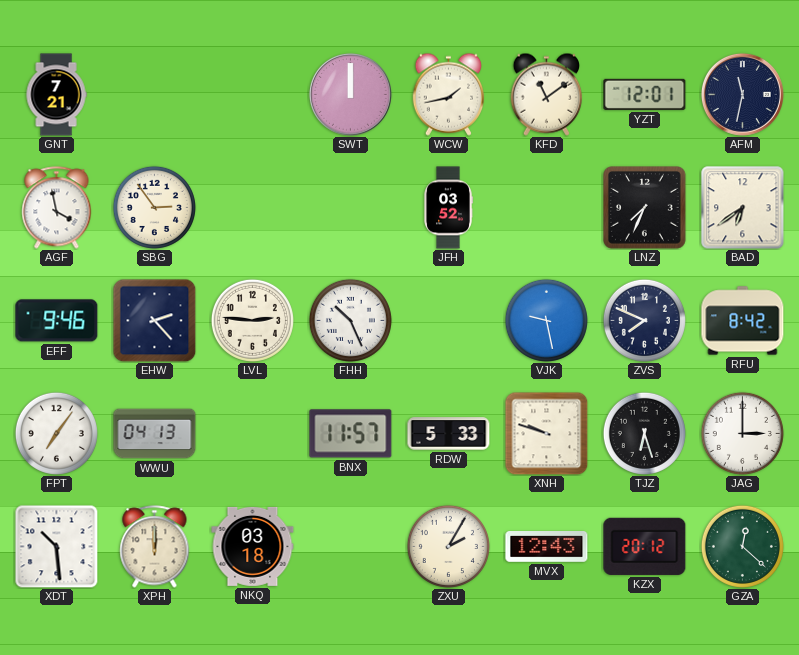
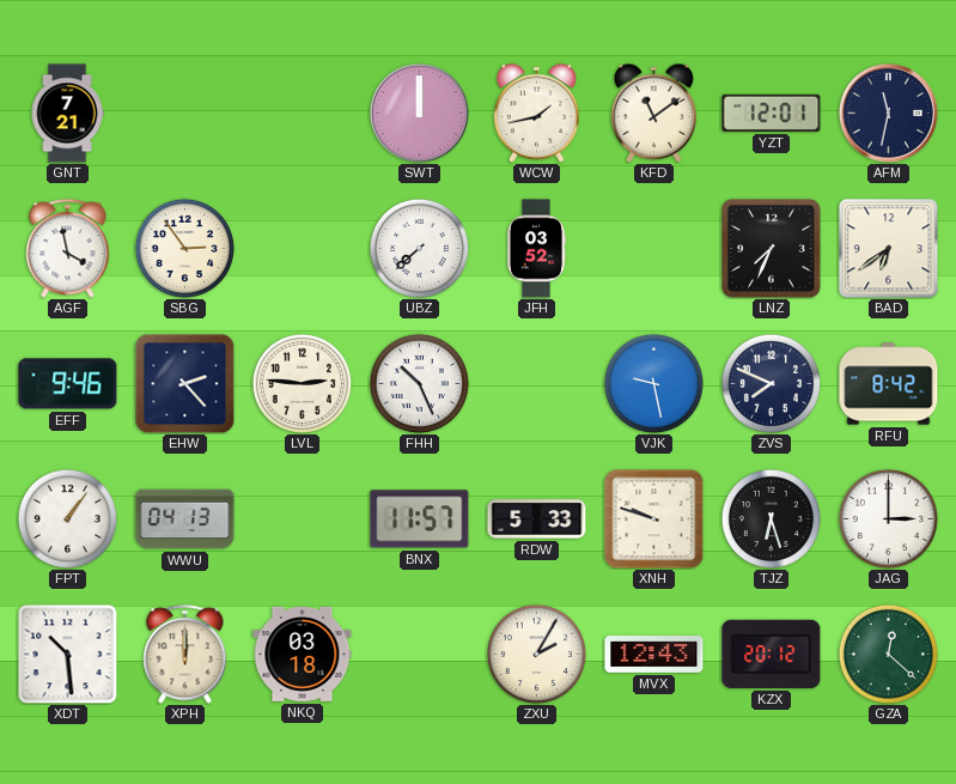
UBZ: none -> 7:38
FPT: 7:06 -> 1:06
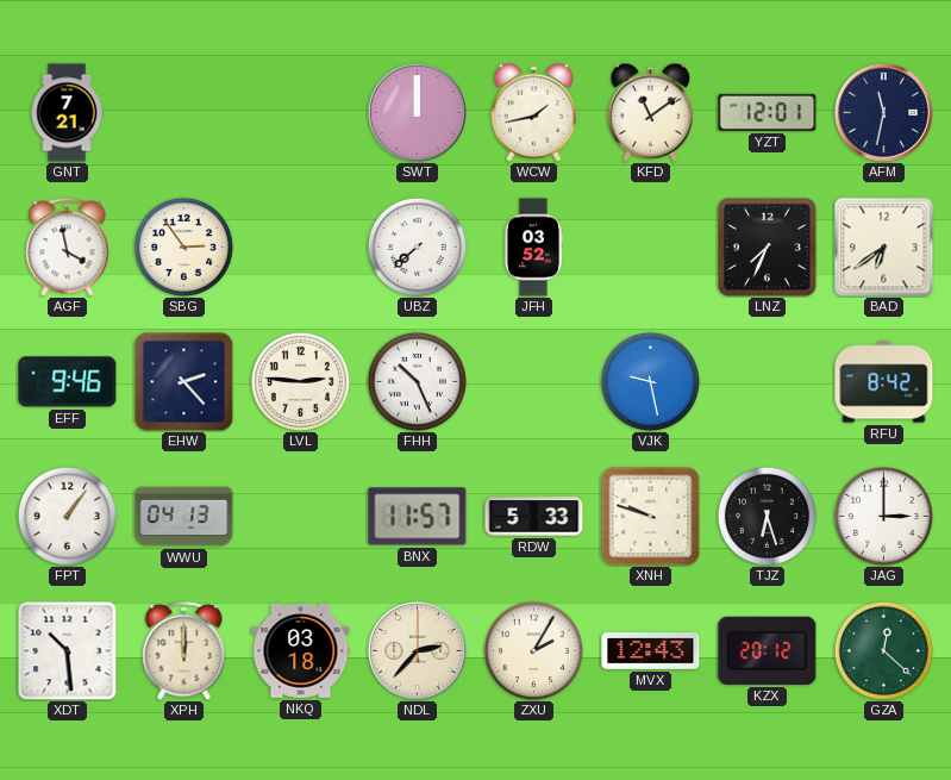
ZVS: 7:49 -> none
NDL: none -> 2:37
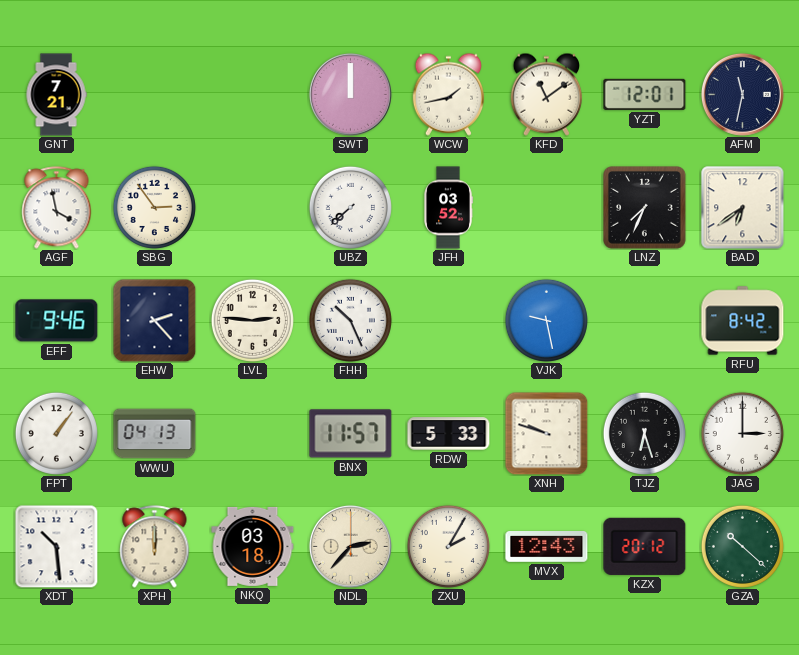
GZA: 12:22 -> 10:22
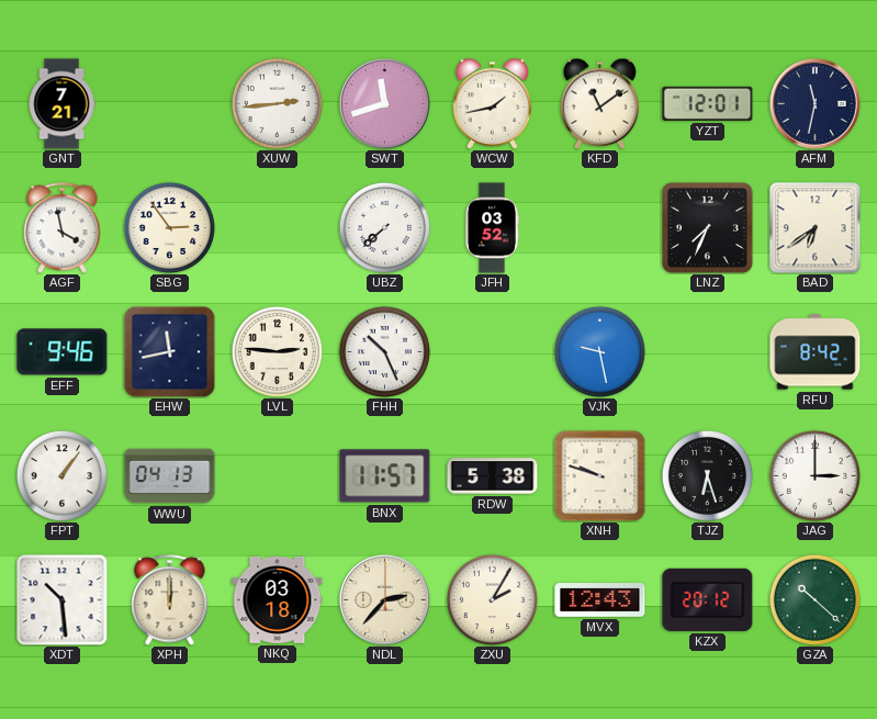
XUW: none -> 2:44
SWT: 12:00 -> 11:42
EHW: 2:23 -> 11:43
RDW: 5:33 -> 5:38
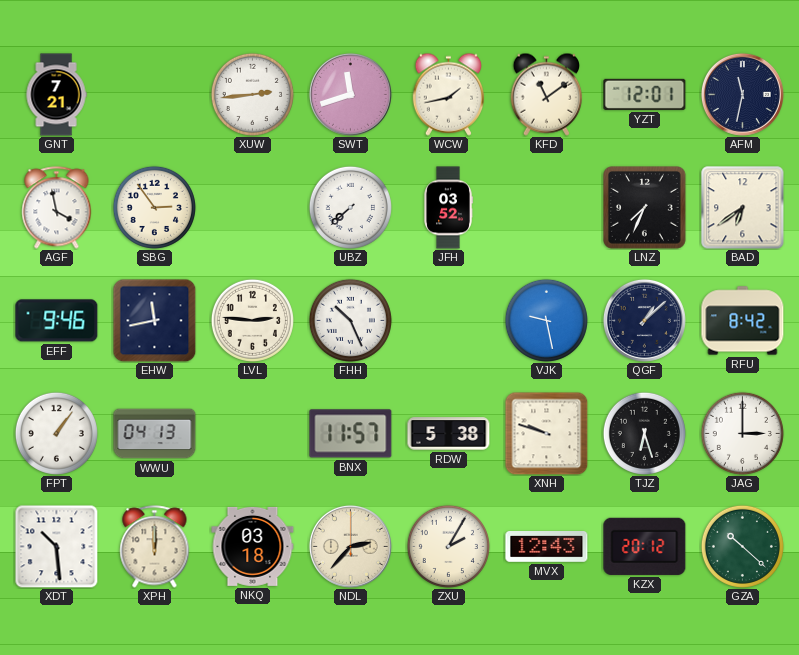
QGF: none -> 1:08
